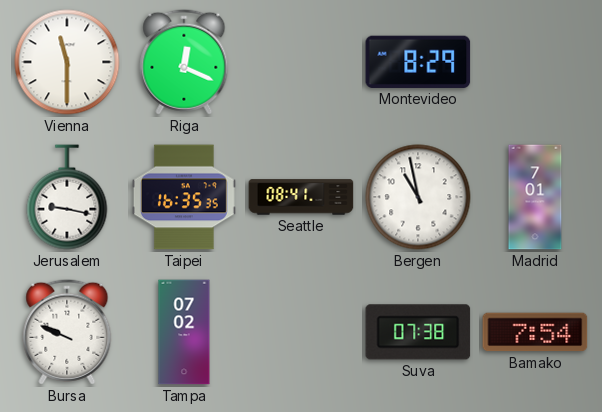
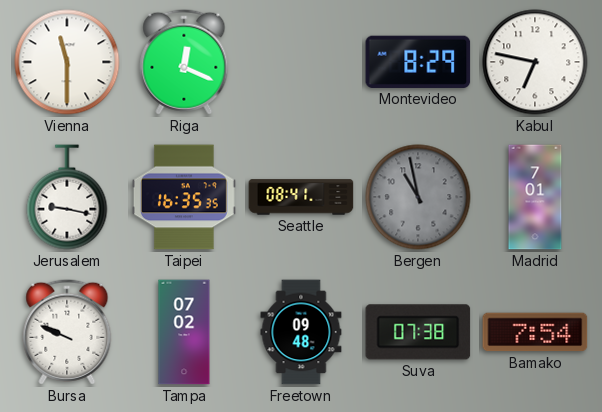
Kabul: none -> 6:47
Bergen dial: white -> grey
Freetown: none -> 09:48
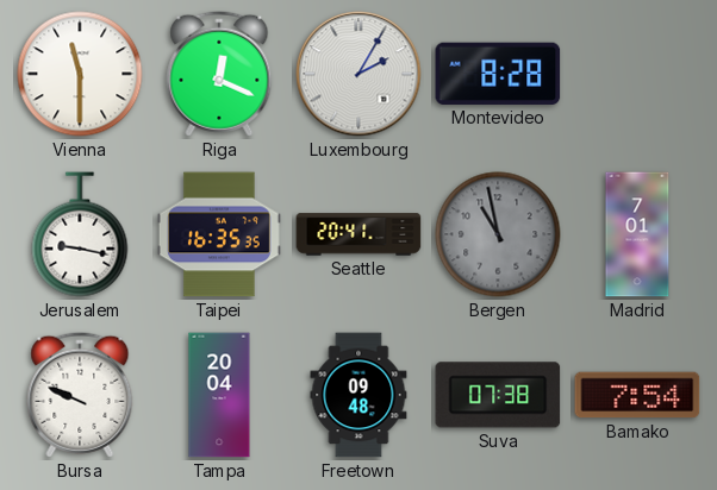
Luxembourg: none -> 2:05
Montevideo: 8:29 -> 8:28
Kabul: 6:47 -> none
Seattle: 08:41 -> 20:41
Tampa: 07:02 -> 20:04
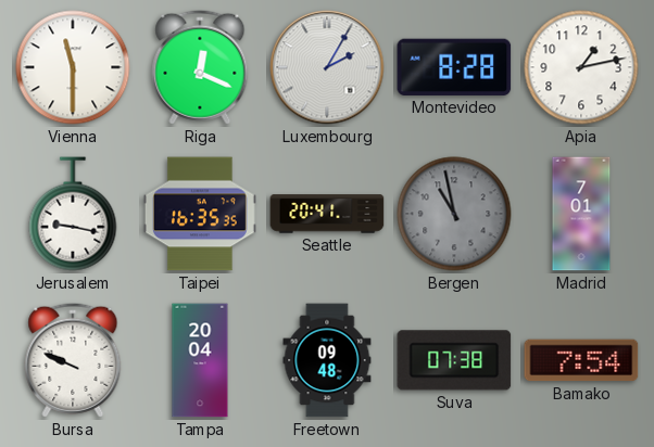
Apia: none -> 1:13
